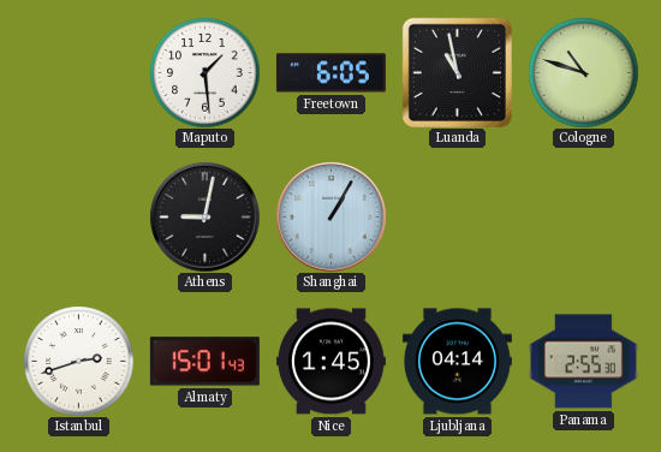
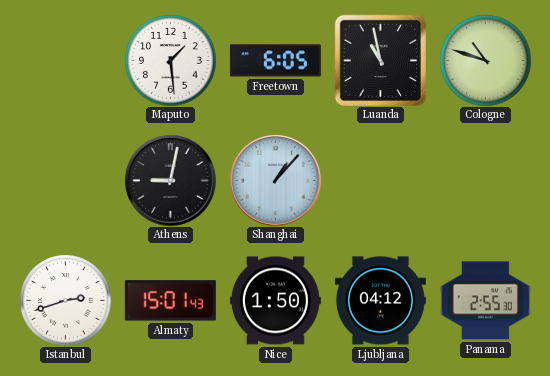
Shanghai: 1:05 -> 1:07
Nice: 1:45 -> 1:50
Ljubljana: 04:14 -> 04:12
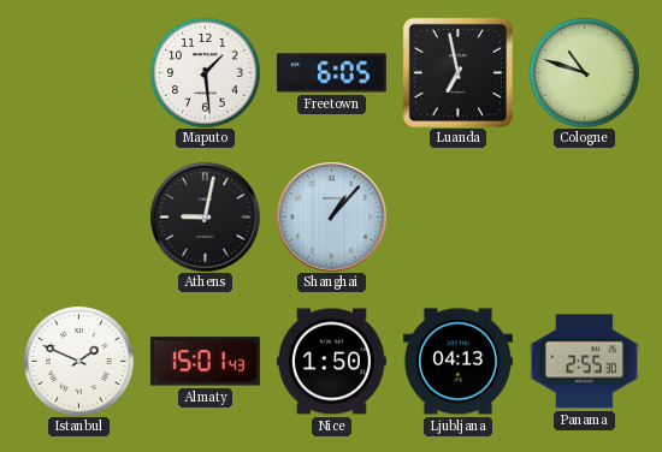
Luanda: 10:58 -> 6:58
Istanbul: 2:42 -> 1:49
Ljubljana: 04:12 -> 04:13
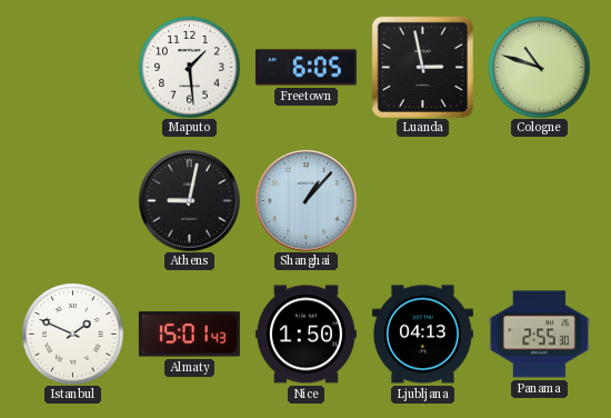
Luanda: 6:58 -> 2:58
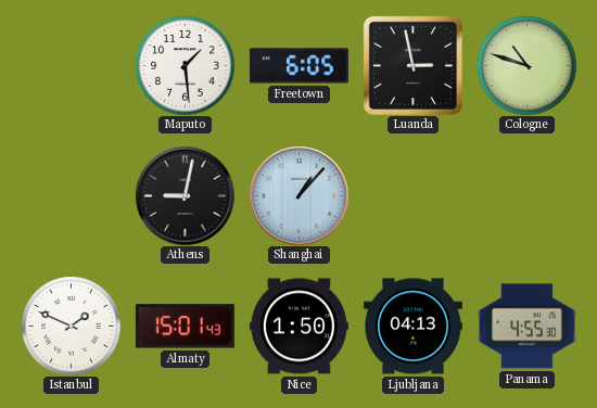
Panama: 2:55 -> 4:55
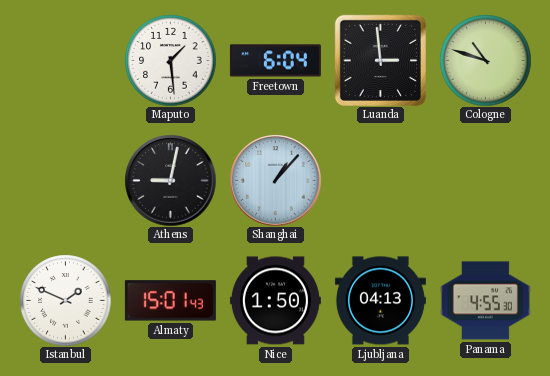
Freetown: 6:05 -> 6:04
Luanda: 2:58 -> 2:59
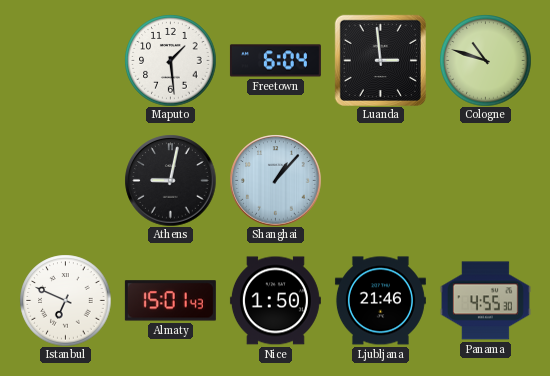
Istanbul: 1:49 -> 6:49
Ljubljana: 04:13 -> 21:46
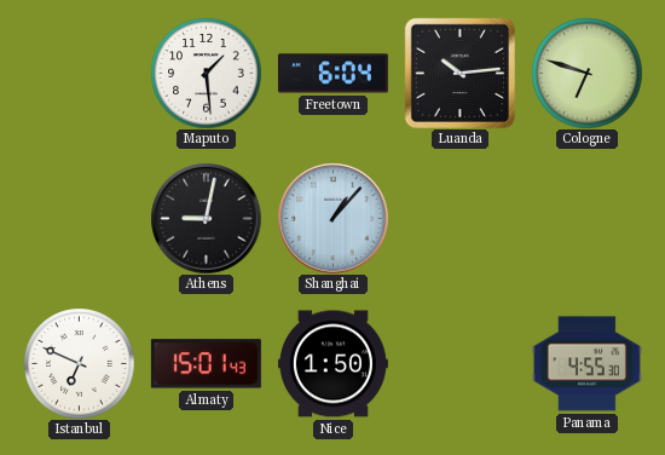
Luanda: 2:59 -> 10:14
Cologne: 10:48 -> 6:48
Ljubljana: 21:46 -> none
